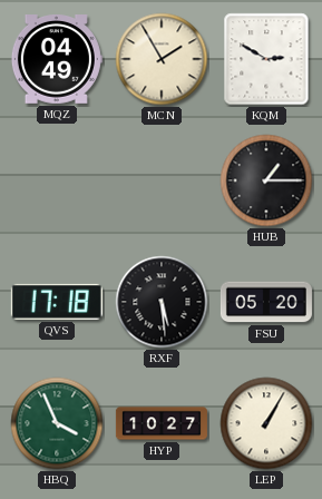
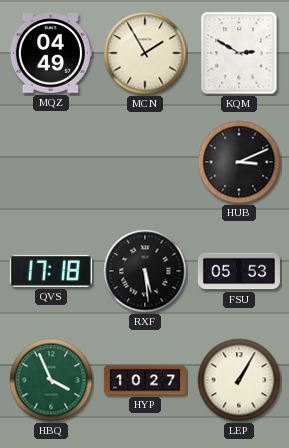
HUB: 1:15 -> 3:11
FSU: 05:20 -> 05:53
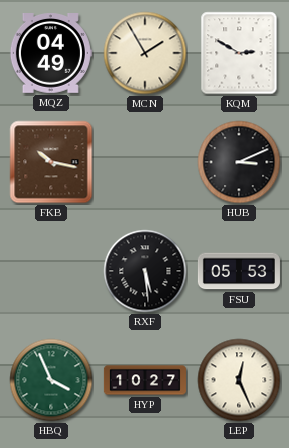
FKB: none -> 10:17
QVS: 17:18 -> none
LEP: 1:05 -> 12:26
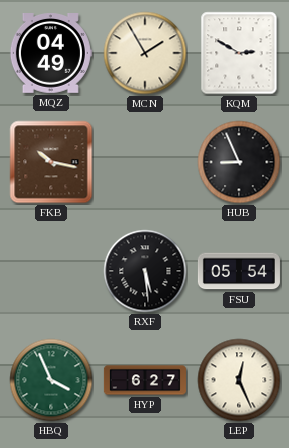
HUB: 3:11 -> 8:56
FSU: 05:53 -> 05:54
HYP: 10:27 -> 6:27
